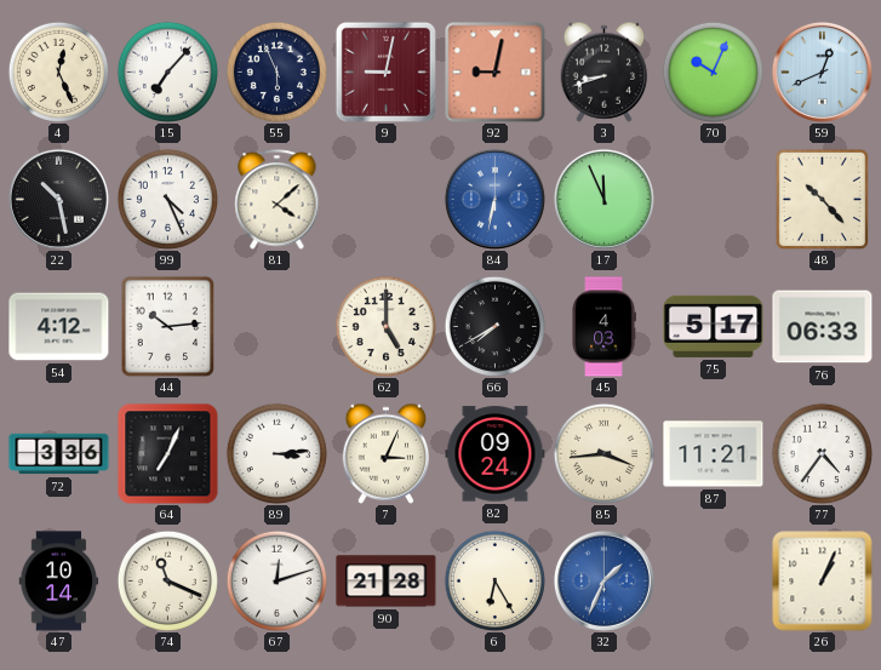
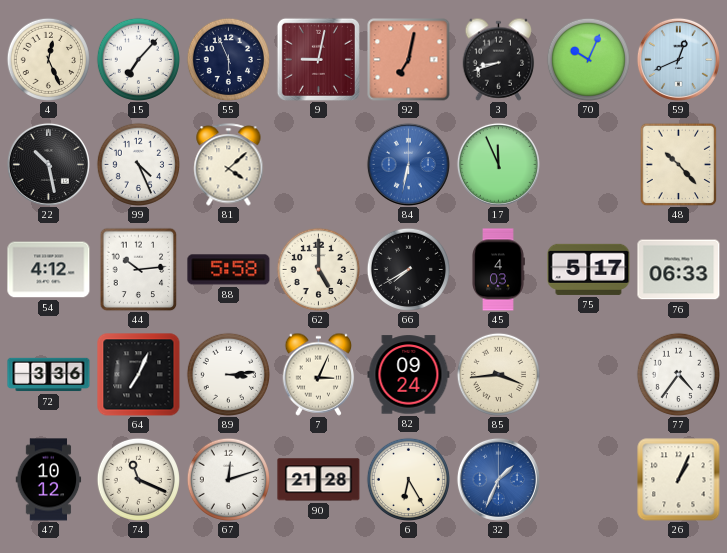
92: 9:02 -> 7:02
88: none -> 5:58
87: 11:21 -> none
47: 10:14 -> 10:12
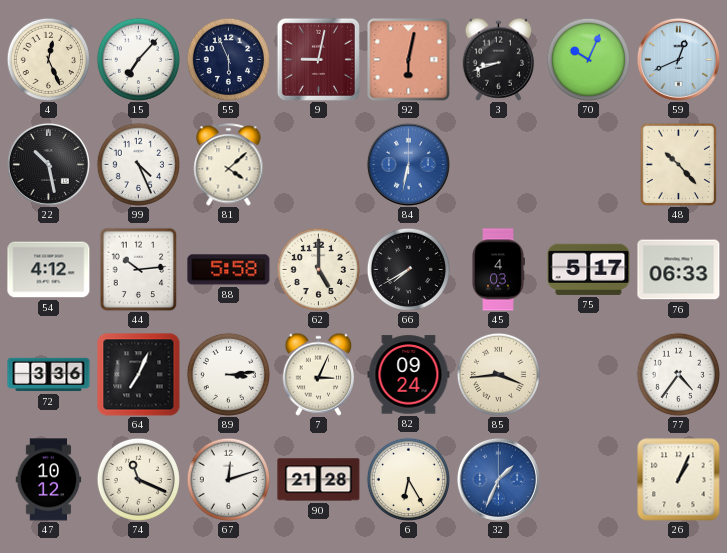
92: 7:02 -> 6:02
17: 11:56 -> none
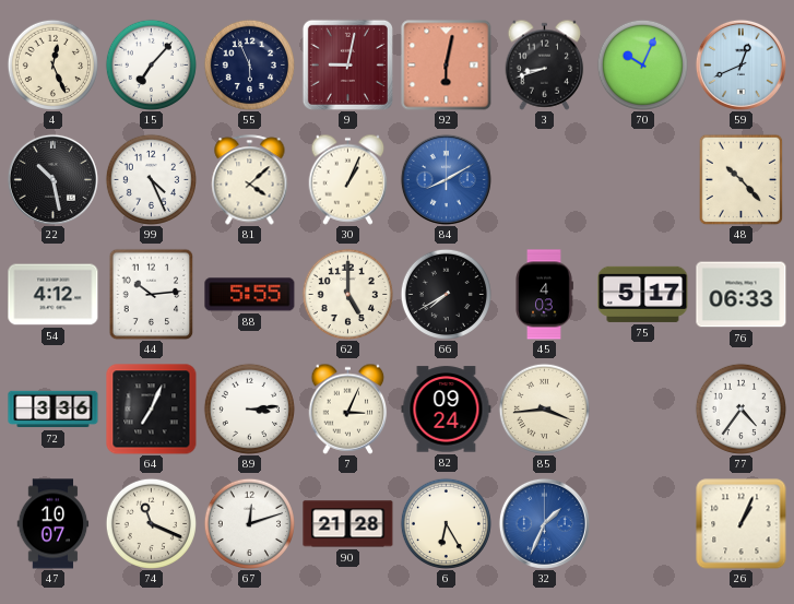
30: none -> 1:04
84: 6:32 -> 8:10
88: 5:58 -> 5:55
47: 10:12 -> 10:07
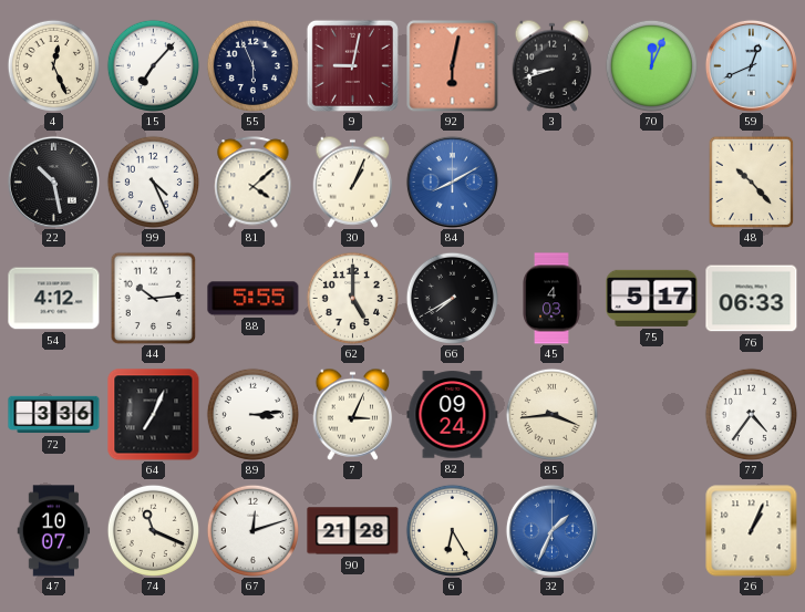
70: 10:04 -> 12:04
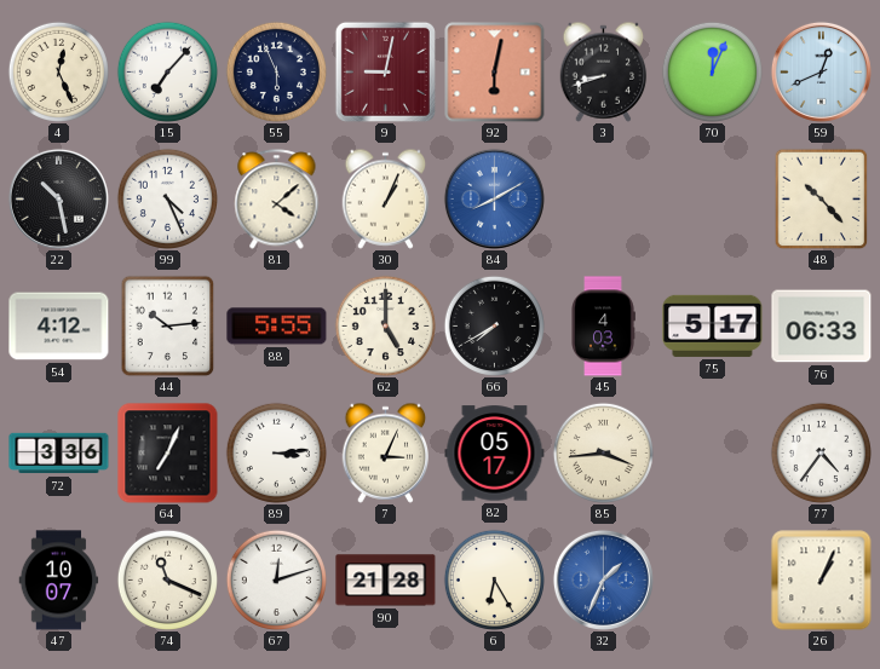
82: 09:24 -> 05:17
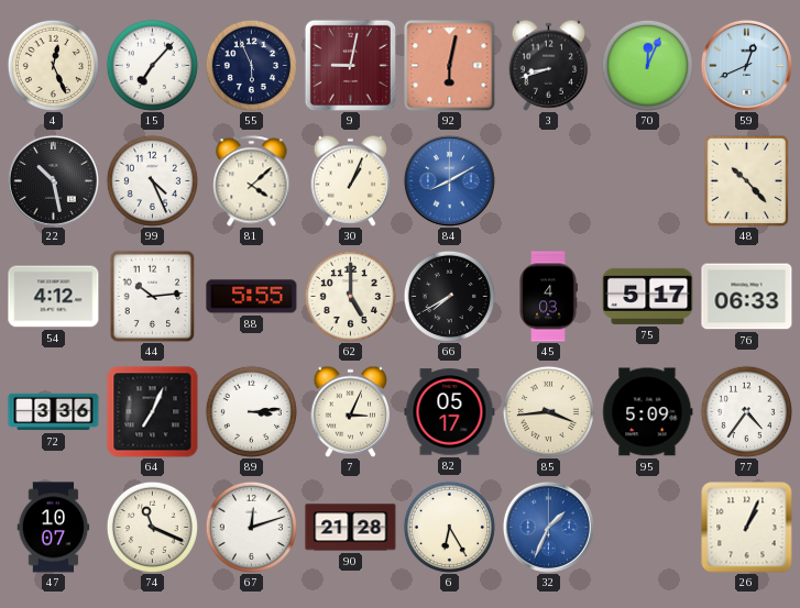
95: none -> 5:09
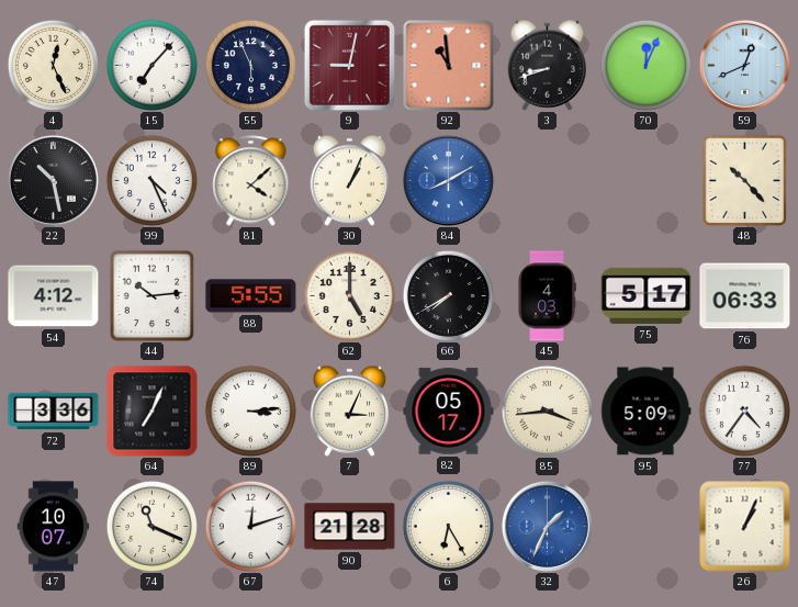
92: 6:02 -> 10:59
